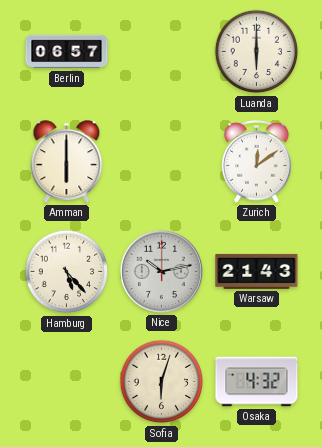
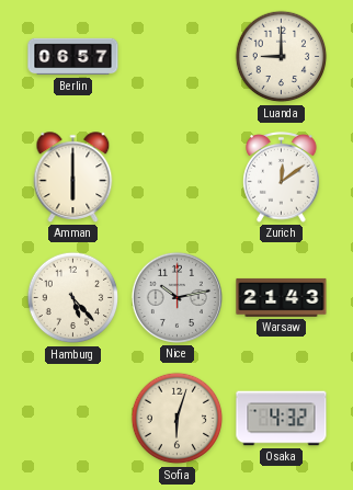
Luanda: 6:00 -> 9:00
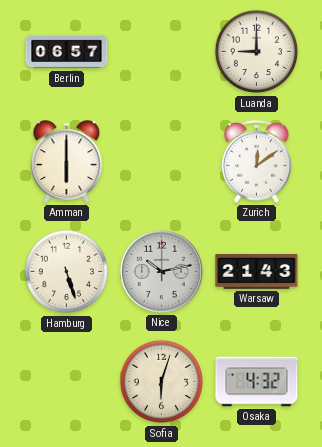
Hamburg: 5:23 -> 5:27
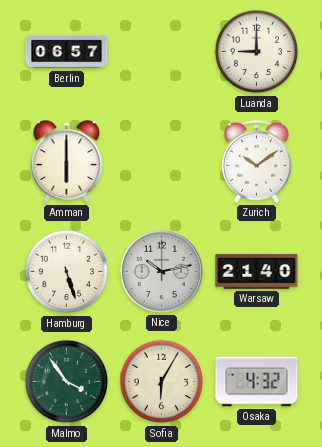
Zurich: 12:09 -> 10:09
Warsaw: 21:43 -> 21:40
Malmo: none -> 3:54
Sofia: 6:03 -> 6:05
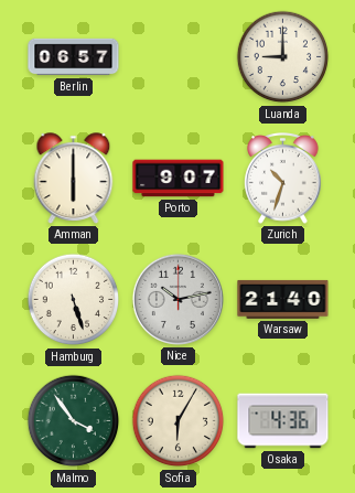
Porto: none -> 9:07
Zurich: 10:09 -> 10:33
Osaka: 4:32 -> 4:36
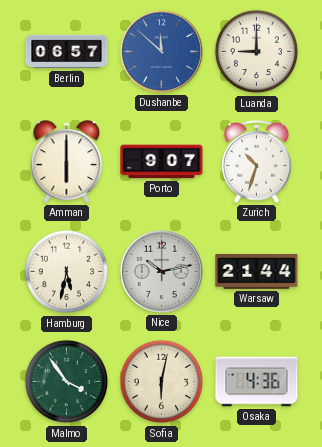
Dushanbe: none -> 11:52
Hamburg: 5:27 -> 5:32
Warsaw: 21:40 -> 21:44
Sofia: 6:05 -> 6:02
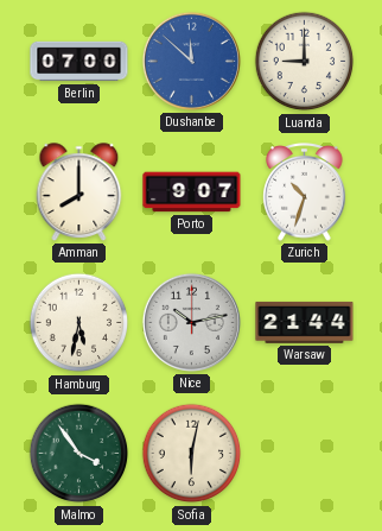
Berlin: 06:57 -> 07:00
Amman: 6:00 -> 8:00
Osaka: 4:36 -> none
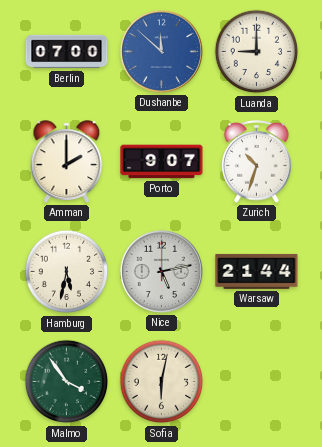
Amman: 8:00 -> 2:00
Nice: 10:13 -> 5:13
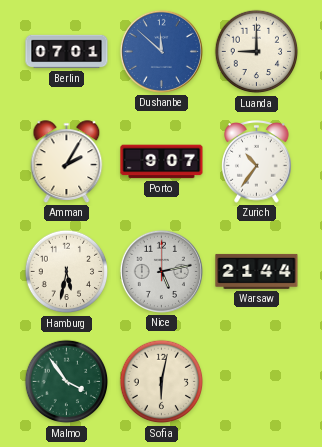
Berlin: 07:00 -> 07:01
Amman: 2:00 -> 2:05
Zurich: 10:33 -> 10:36
